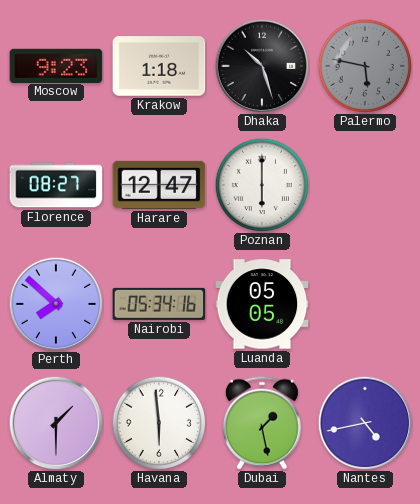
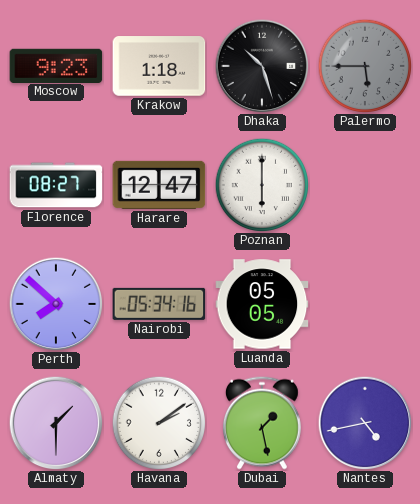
Palermo: 5:47 -> 5:45
Havana: 5:59 -> 2:09
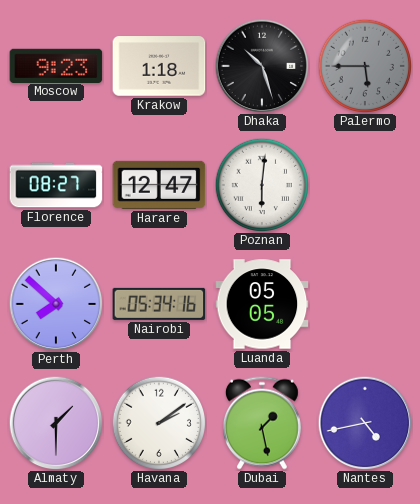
Poznan: 6:00 -> 6:01
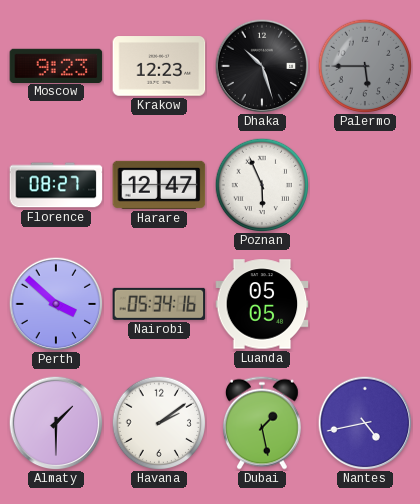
Krakow: 1:18 -> 12:23
Poznan: 6:01 -> 5:56
Perth: 7:52 -> 3:52
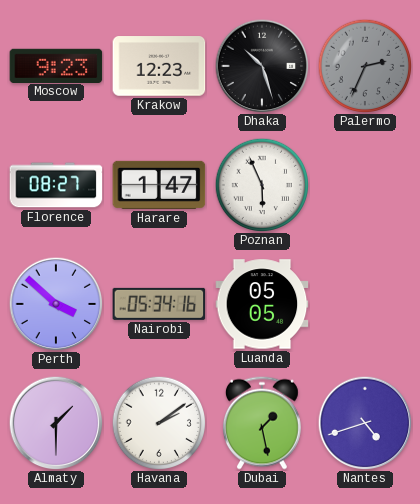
Palermo: 5:45 -> 2:34
Harare: 12:47 -> 1:47
Nantes: 4:43 -> 4:42
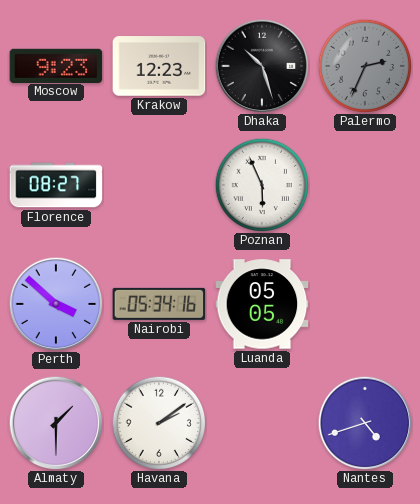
Harare: 1:47 -> none
Dubai: 1:28 -> none
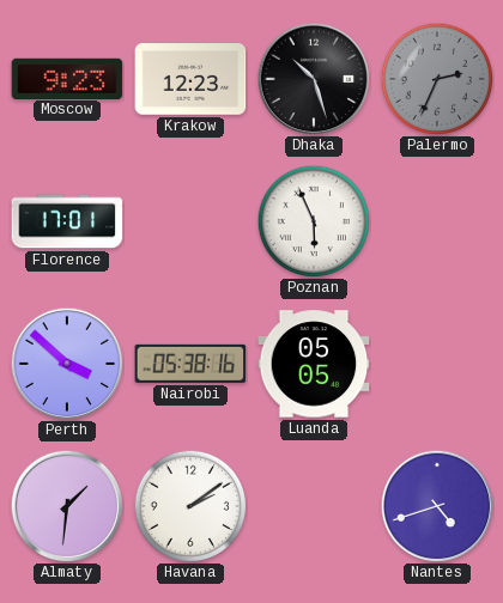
Florence: 08:27 -> 17:01
Nairobi: 05:34 -> 05:38
Almaty: 1:30 -> 1:31
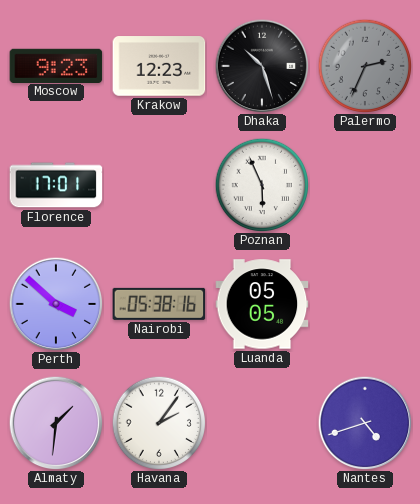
Havana: 2:09 -> 2:06
